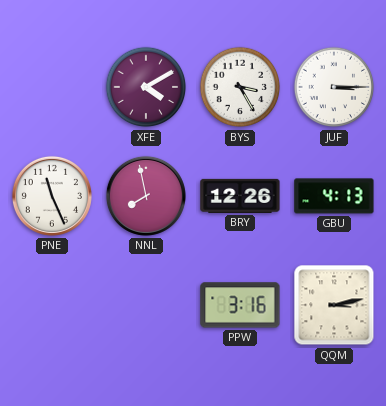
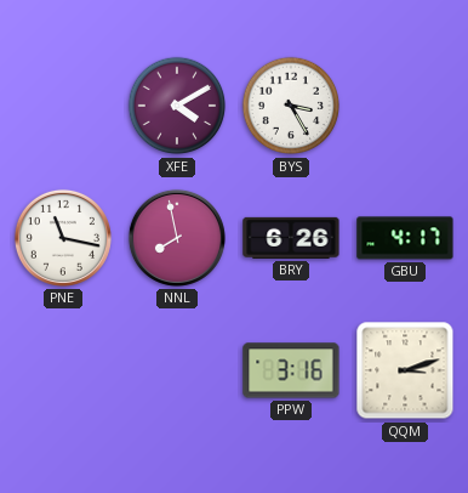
JUF: 3:15 -> none
PNE: 11:26 -> 11:17
BRY: 12:26 -> 6:26
GBU: 4:13 -> 4:17
QQM: 3:13 -> 3:12
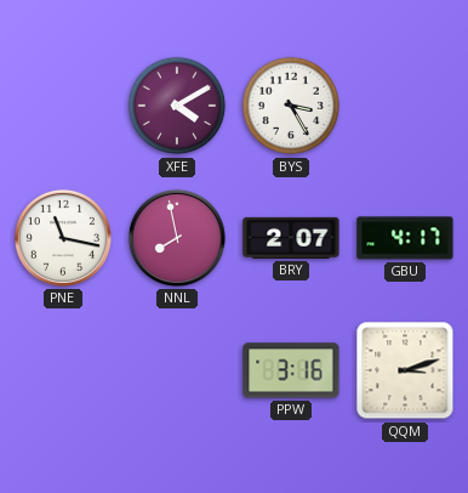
BRY: 6:26 -> 2:07
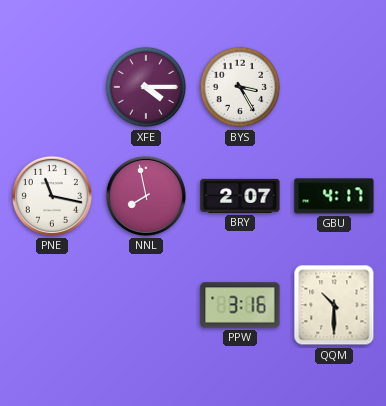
XFE: 4:10 -> 4:15
QQM: 3:12 -> 10:30
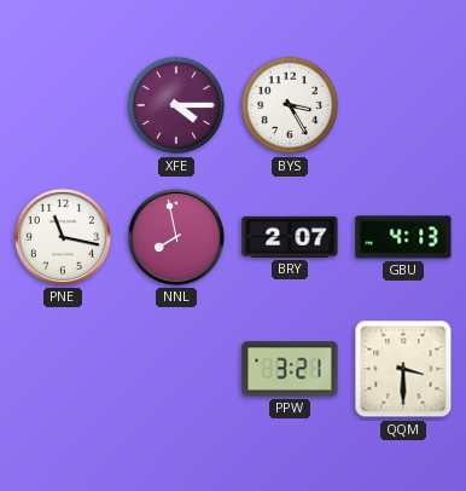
GBU: 4:17 -> 4:13
PPW: 3:16 -> 3:21
QQM: 10:30 -> 3:30
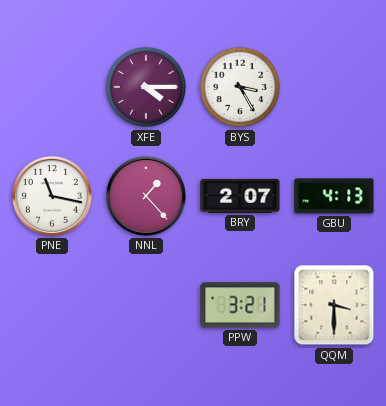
NNL: 7:58 -> 1:23
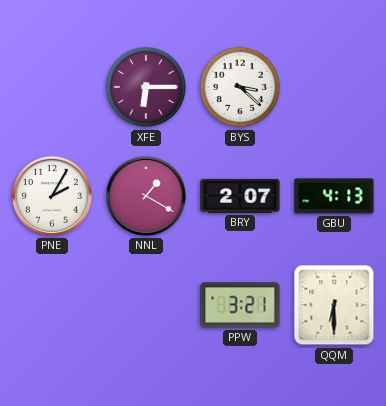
XFE: 4:15 -> 6:15
BYS: 3:25 -> 3:22
PNE: 11:17 -> 2:05
NNL: 1:23 -> 1:20
QQM: 3:30 -> 6:30
